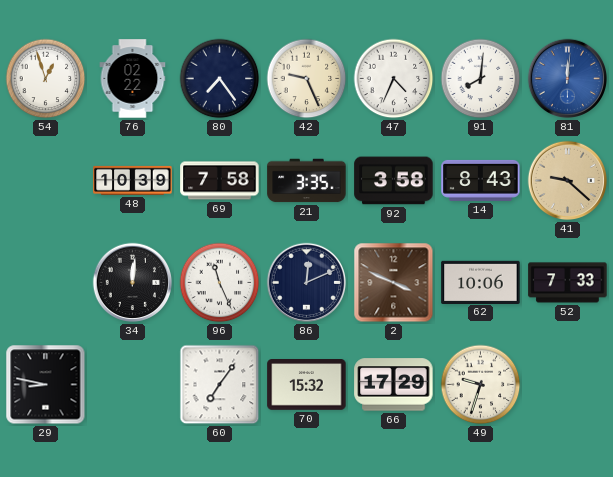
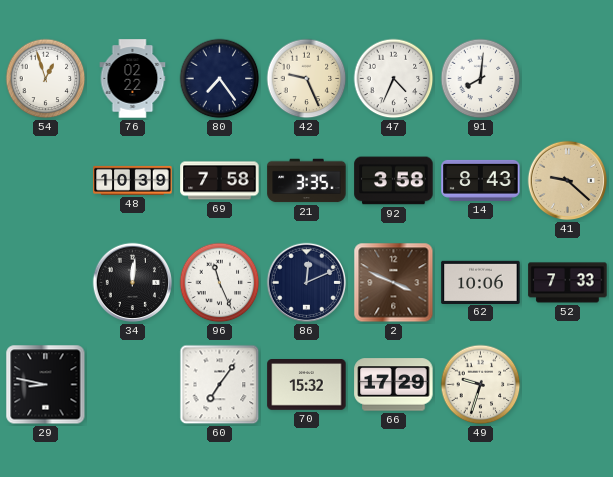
81: 12:01 -> none
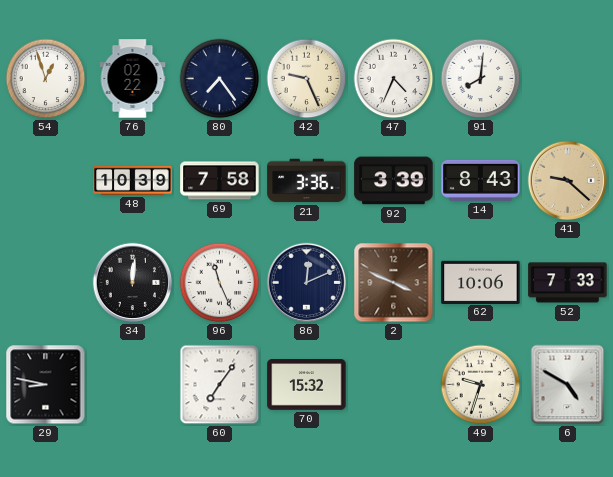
21: 3:35 -> 3:36
92: 3:58 -> 3:39
66: 17:29 -> none
6: none -> 4:50
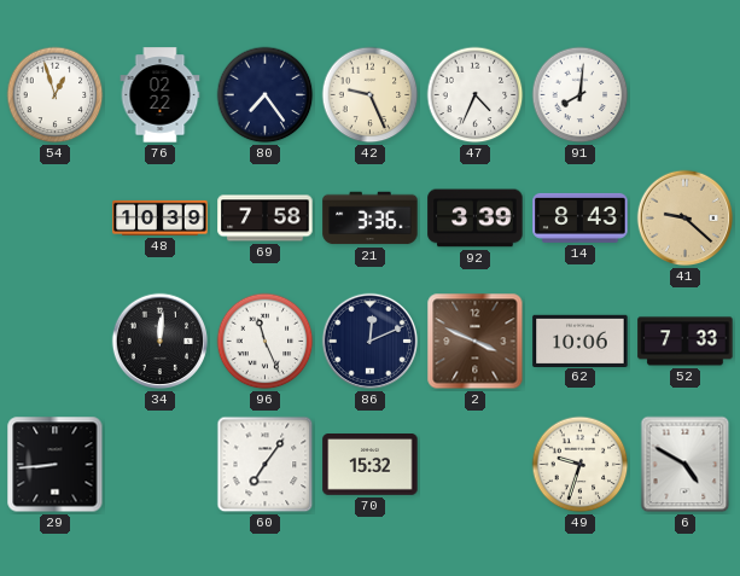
29: 8:47 -> 8:44
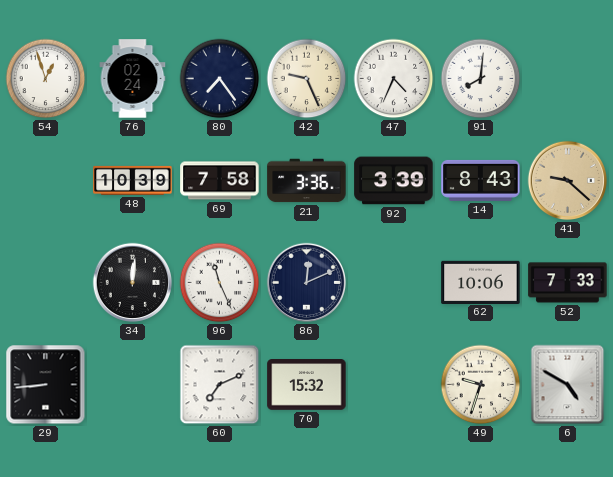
76: 02:22 -> 02:24
2: 3:49 -> none
60: 7:06 -> 7:11
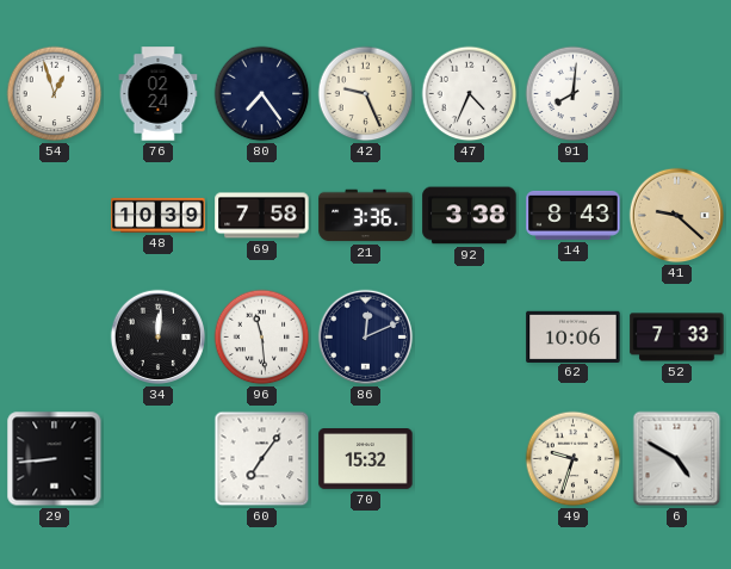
92: 3:39 -> 3:38
96: 11:26 -> 11:29
60: 7:11 -> 7:06
